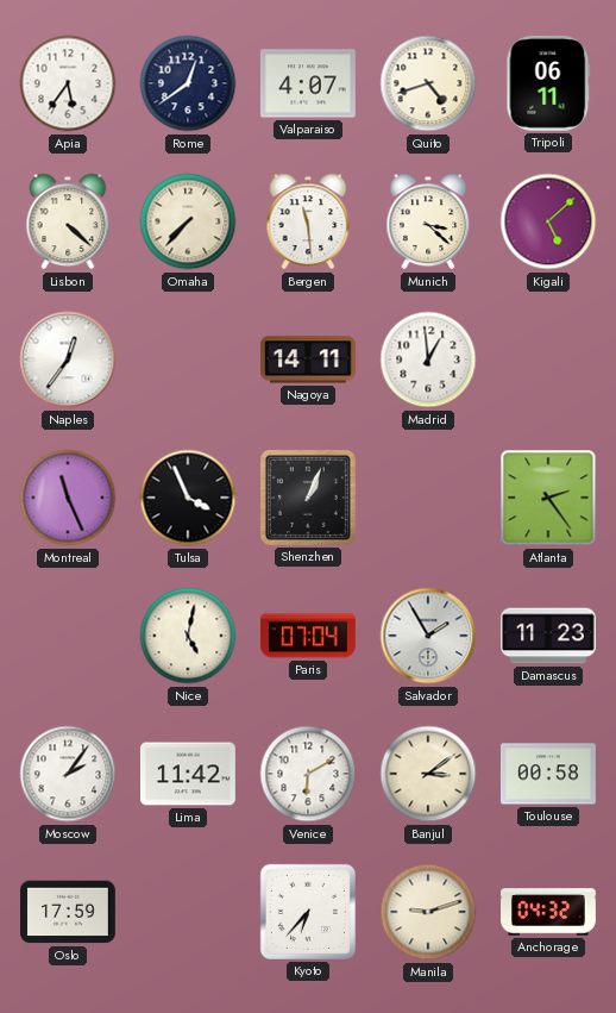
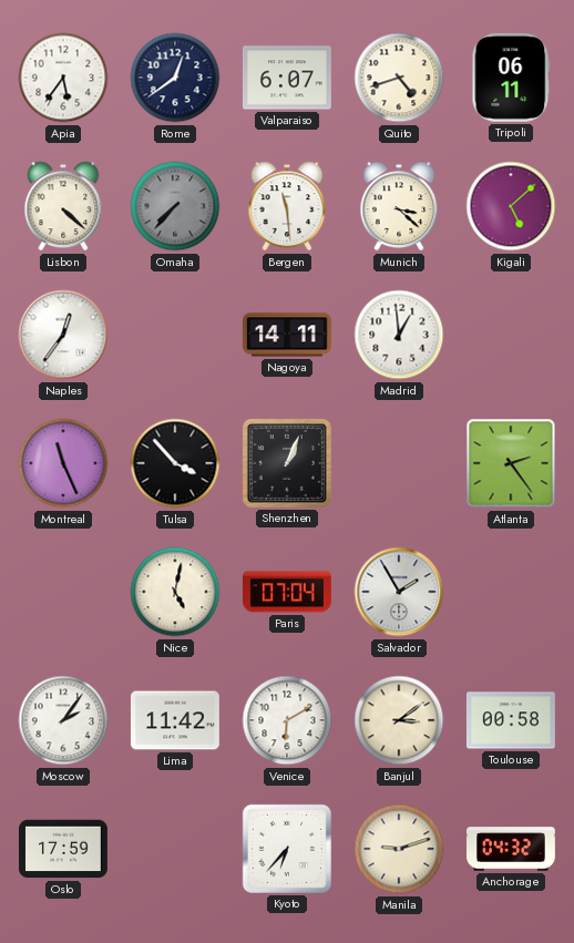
Valparaiso: 4:07 -> 6:07
Omaha dial: cream -> grey
Tulsa: 3:56 -> 3:53
Damascus: 11:23 -> none
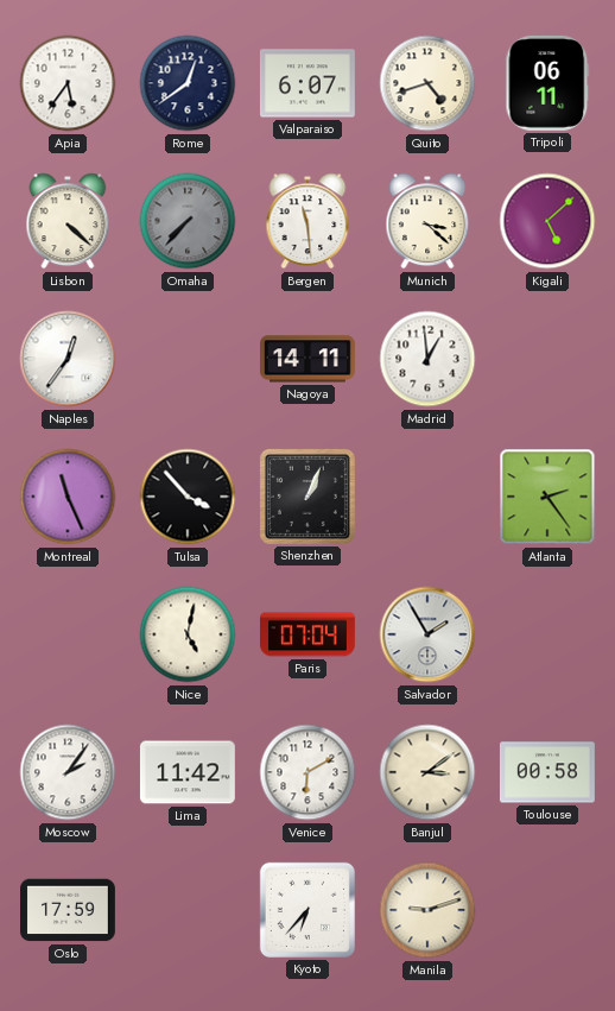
Anchorage: 04:32 -> none
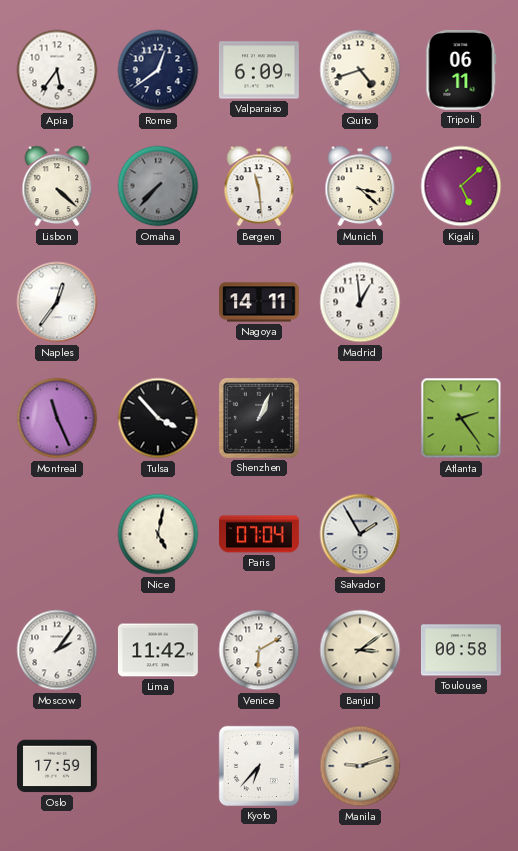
Valparaiso: 6:07 -> 6:09
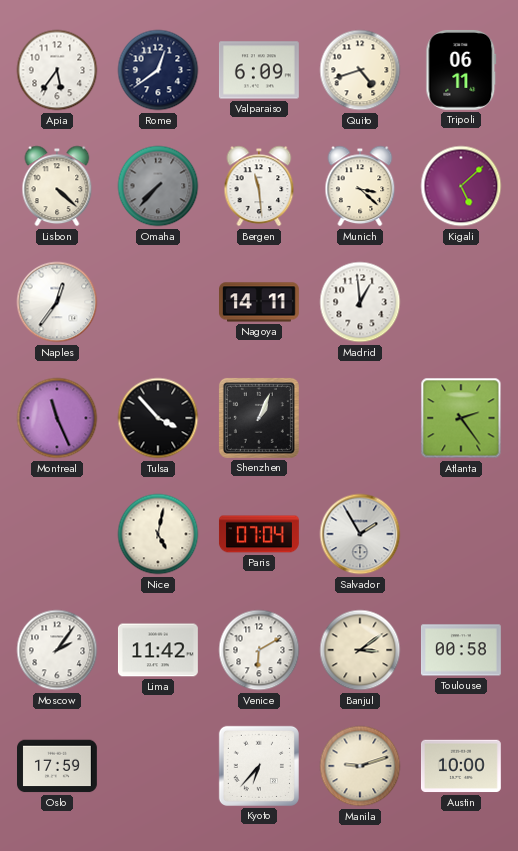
Austin: none -> 10:00
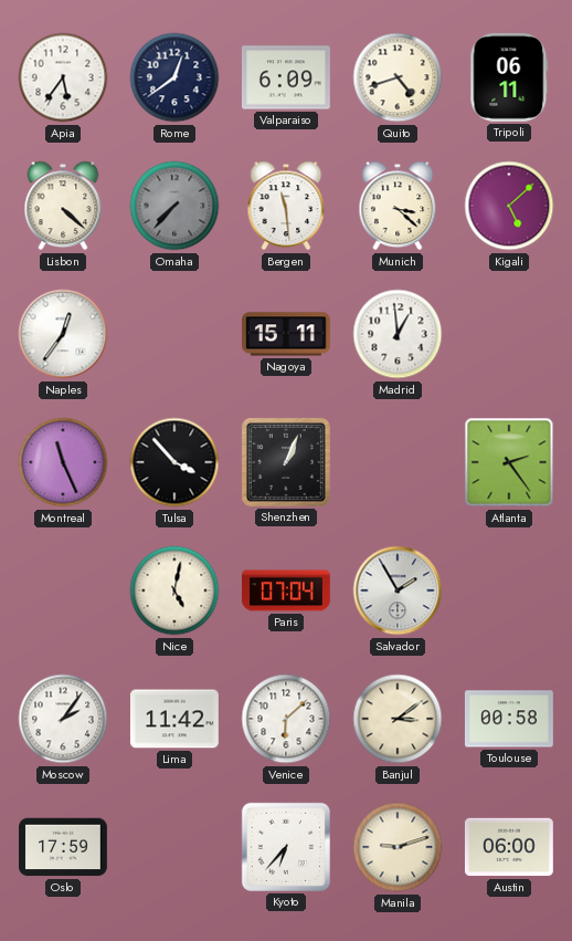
Nagoya: 14:11 -> 15:11
Venice: 6:10 -> 6:08
Austin: 10:00 -> 06:00
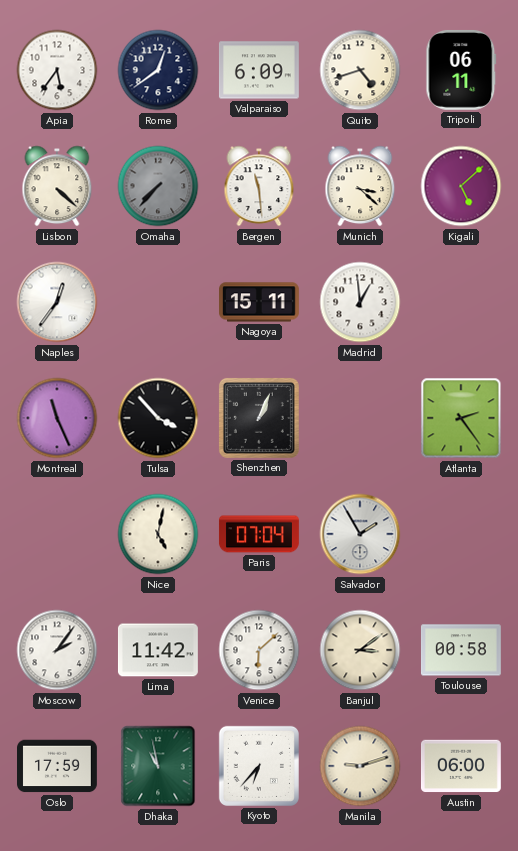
Dhaka: none -> 10:58
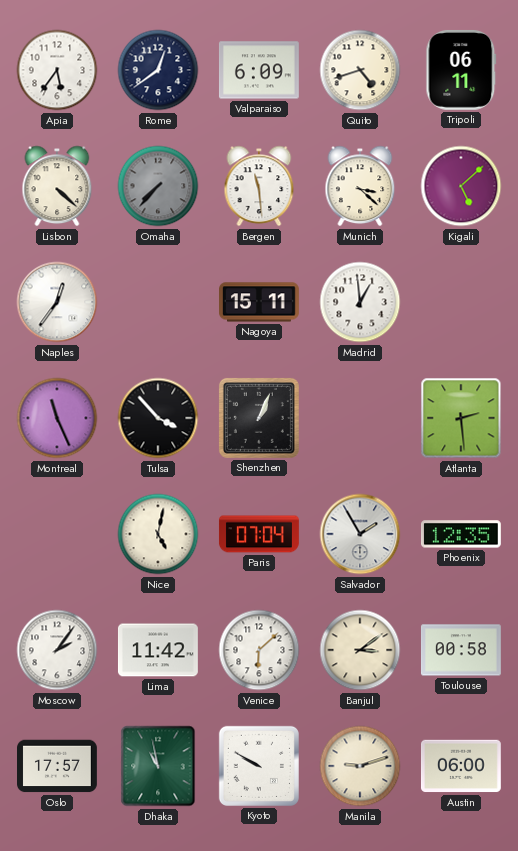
Atlanta: 2:24 -> 2:29
Phoenix: none -> 12:35
Oslo: 17:59 -> 17:57
Kyoto: 6:37 -> 9:50
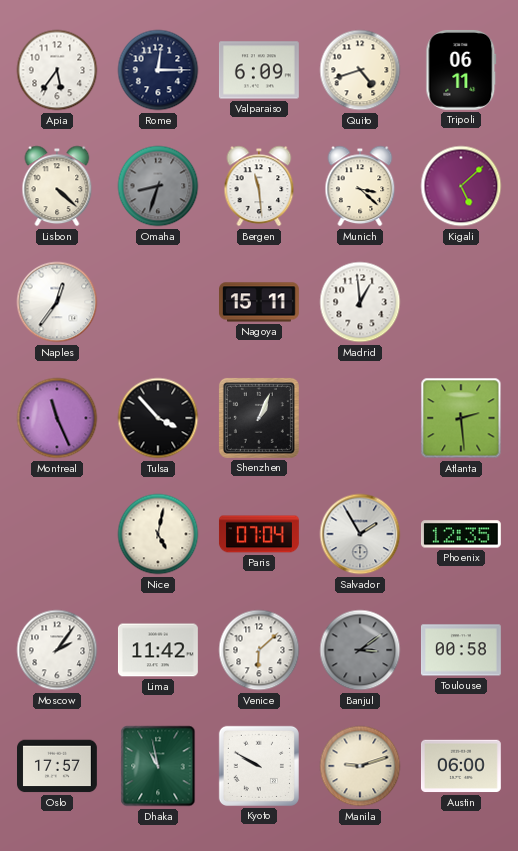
Rome: 12:39 -> 12:15
Omaha: 7:37 -> 8:33
Banjul dial: cream -> grey
